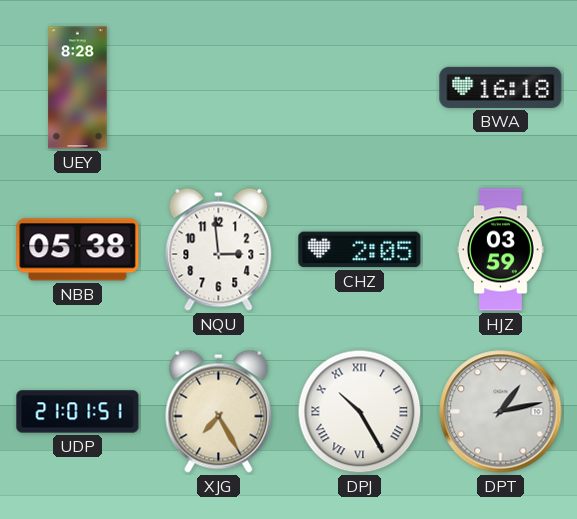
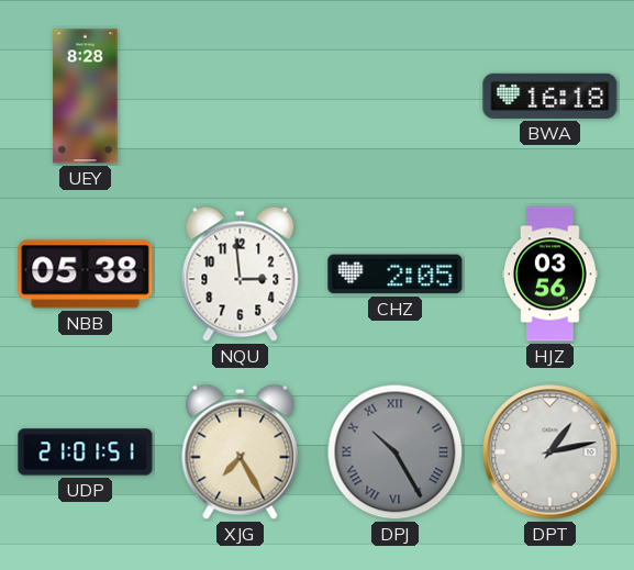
HJZ: 03:59 -> 03:56
DPJ dial: white -> grey
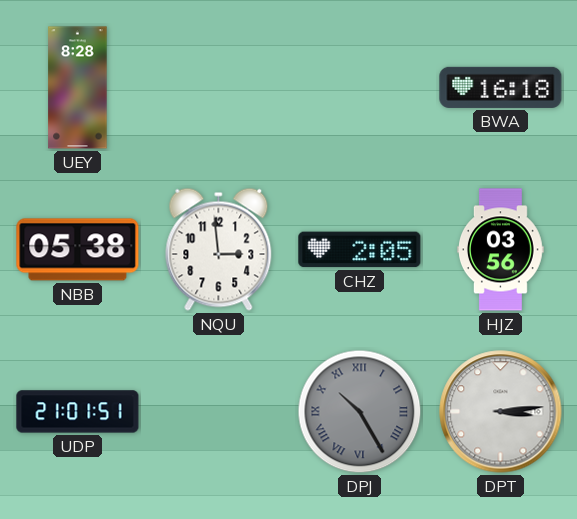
XJG: 7:25 -> none
DPT: 1:13 -> 3:14
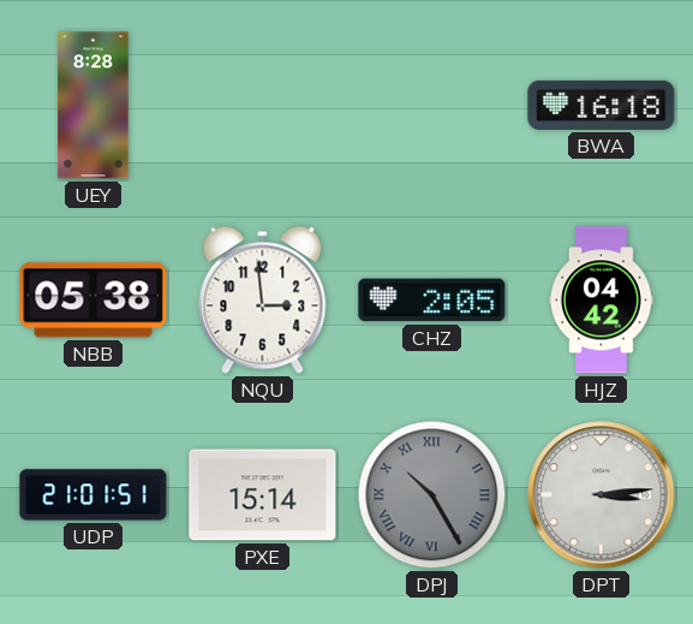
HJZ: 03:56 -> 04:42
PXE: none -> 15:14
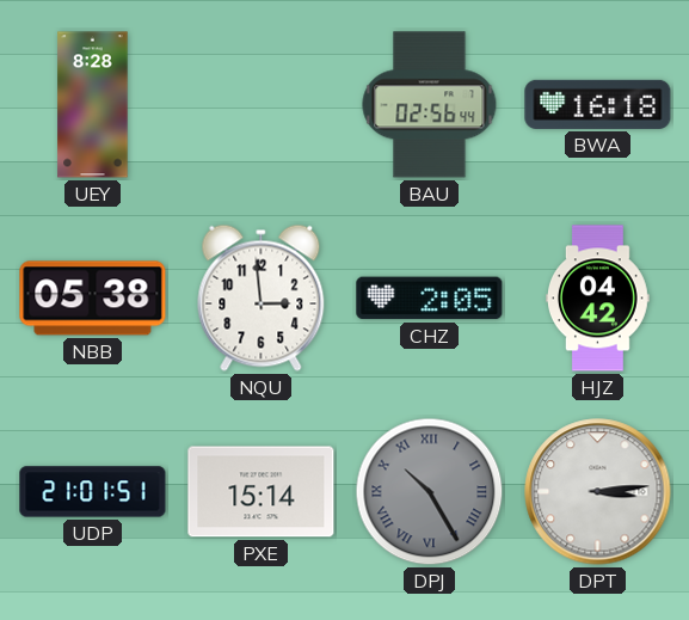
BAU: none -> 02:56
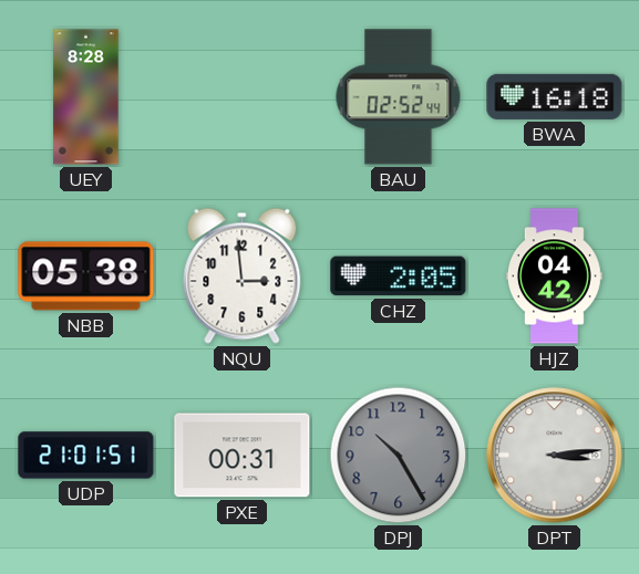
BAU: 02:56 -> 02:52
PXE: 15:14 -> 00:31
DPJ numerals: Roman -> Arabic
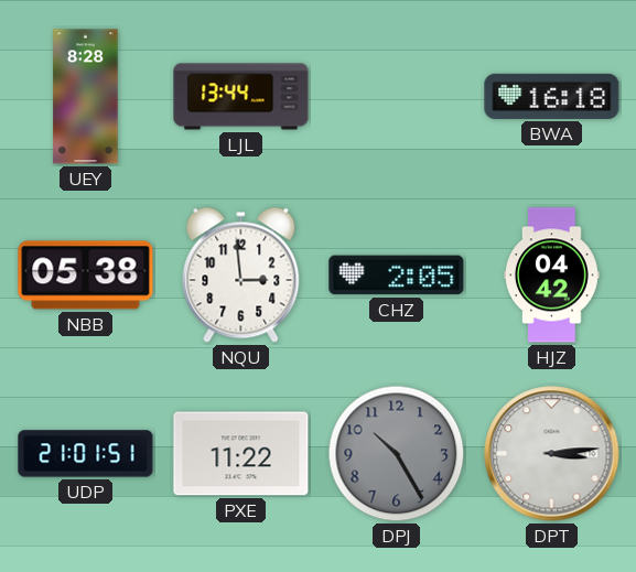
LJL: none -> 13:44
BAU: 02:52 -> none
PXE: 00:31 -> 11:22
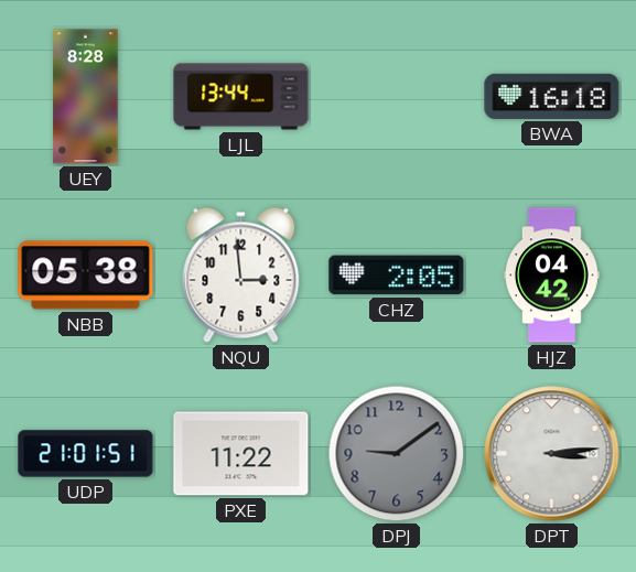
DPJ: 10:25 -> 9:09
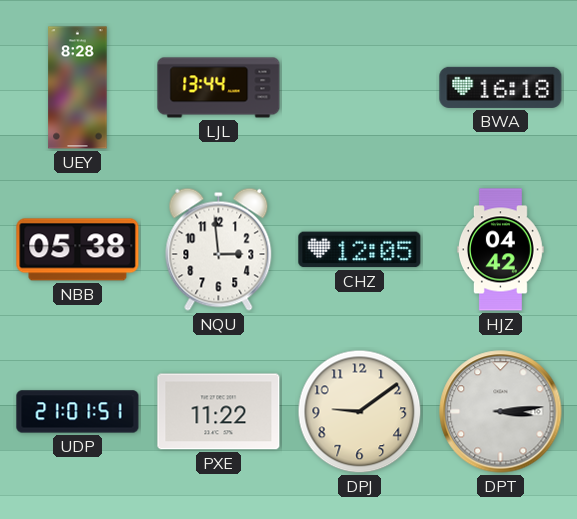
CHZ: 2:05 -> 12:05
DPJ dial: grey -> cream
